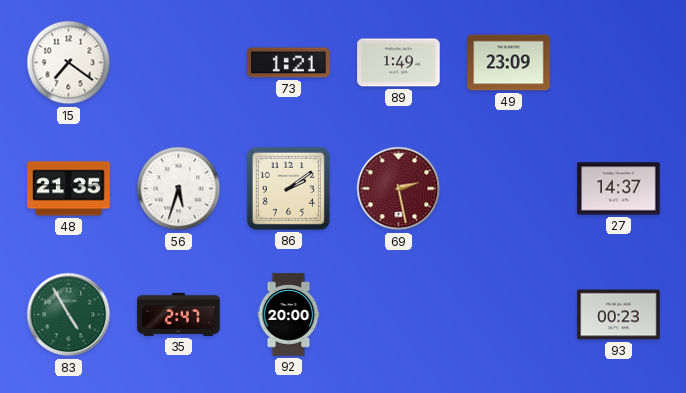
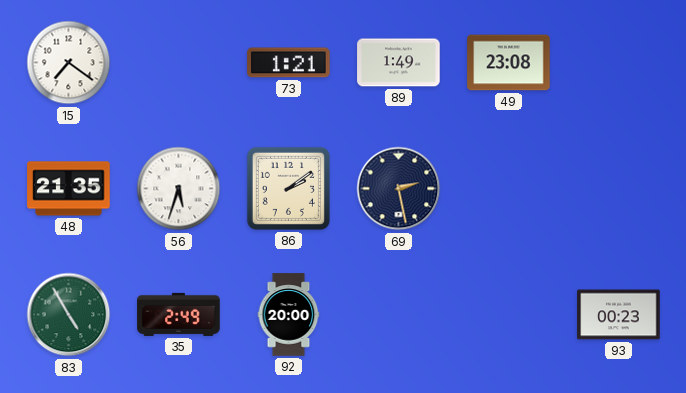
49: 23:09 -> 23:08
69 dial: burgundy -> navy
27: 14:37 -> none
35: 2:47 -> 2:49
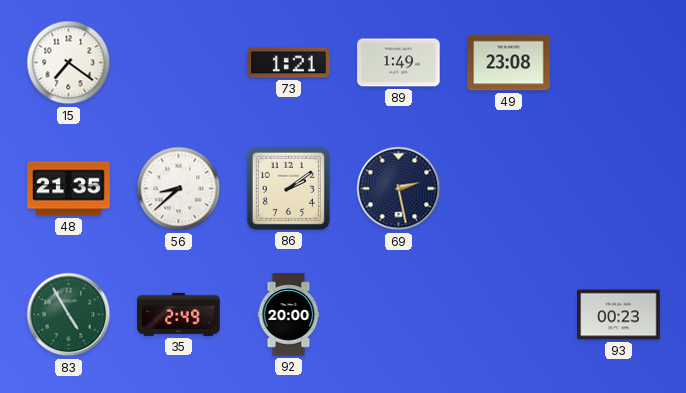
56: 5:33 -> 8:38
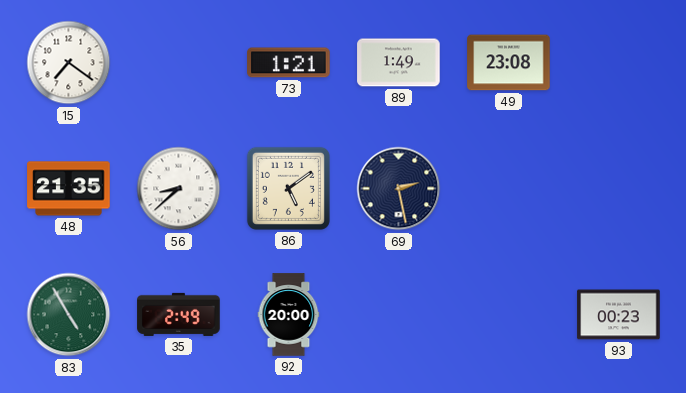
86: 2:09 -> 5:09
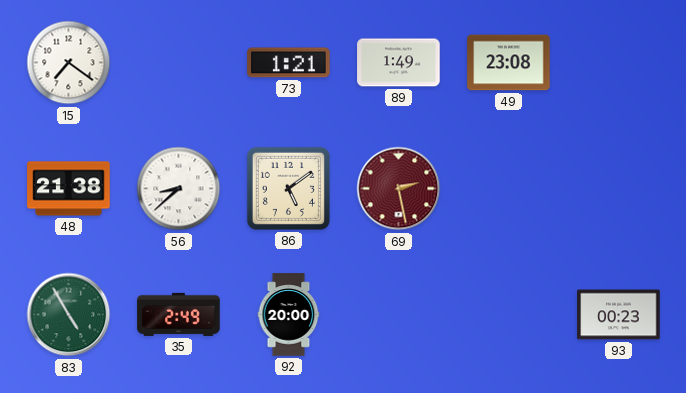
48: 21:35 -> 21:38
69 dial: navy -> burgundy
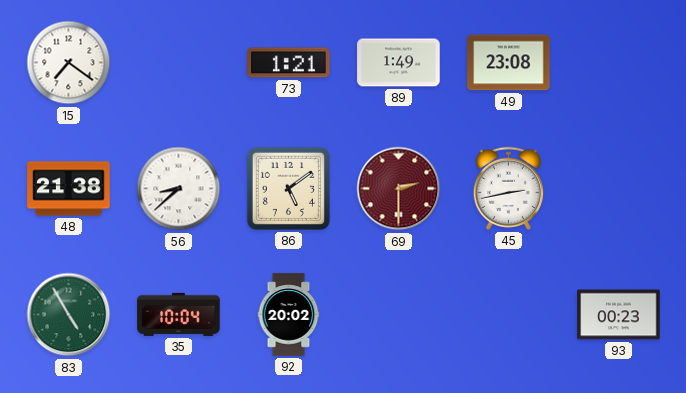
69: 2:28 -> 2:30
45: none -> 2:43
35: 2:49 -> 10:04
92: 20:00 -> 20:02
